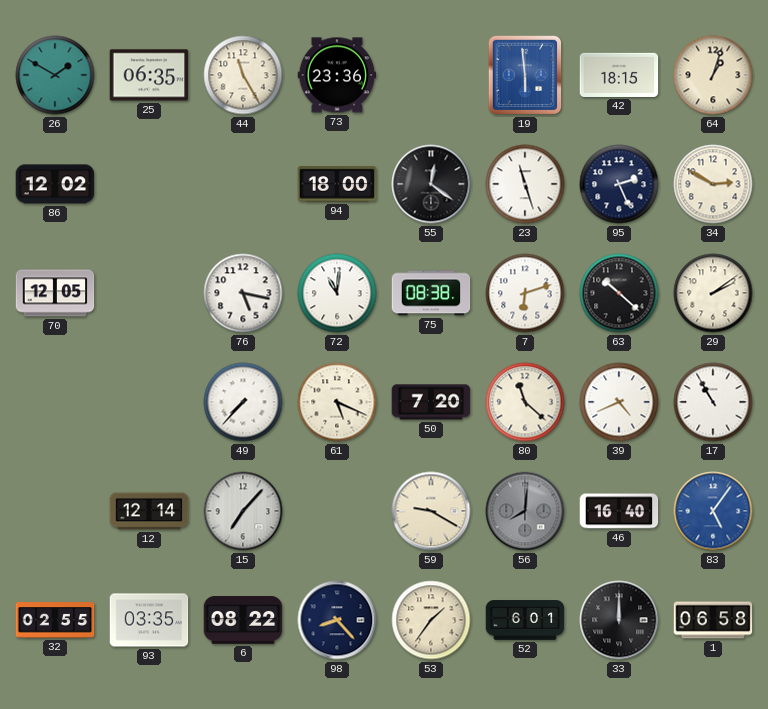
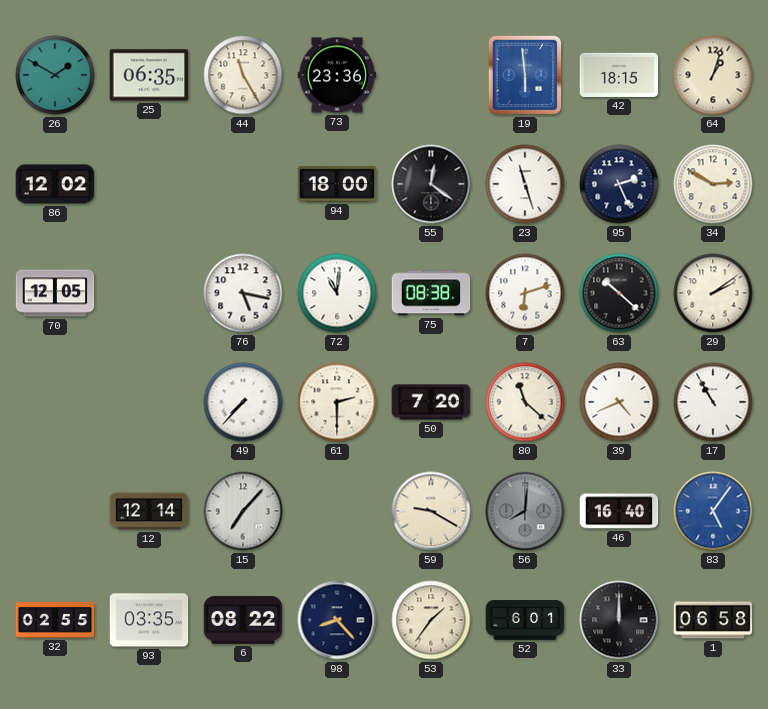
61: 5:19 -> 2:30
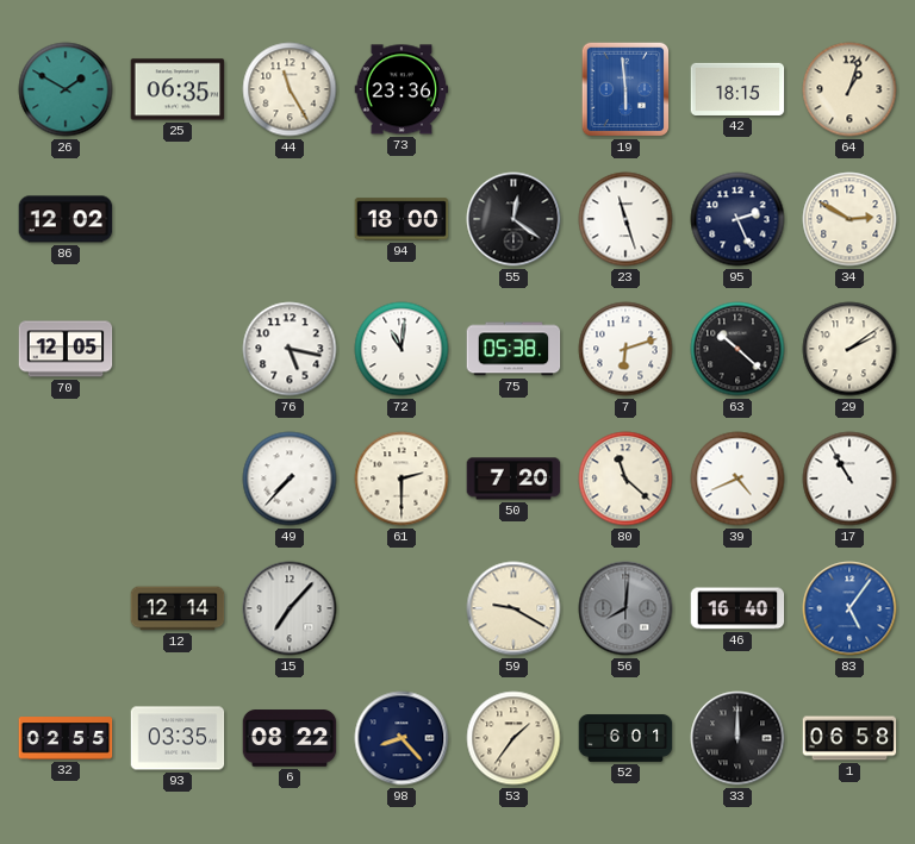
75: 08:38 -> 05:38
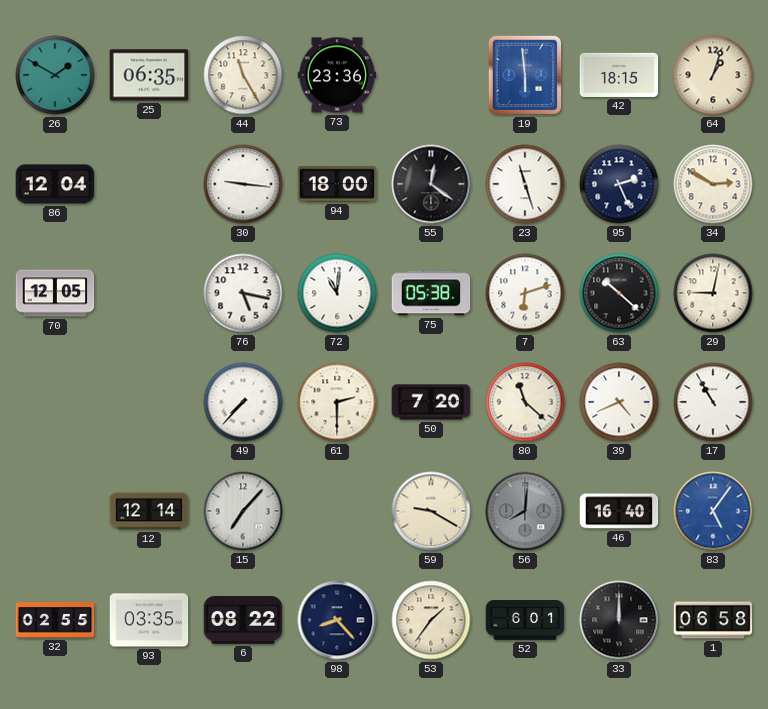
86: 12:02 -> 12:04
30: none -> 9:16
29: 2:09 -> 9:02
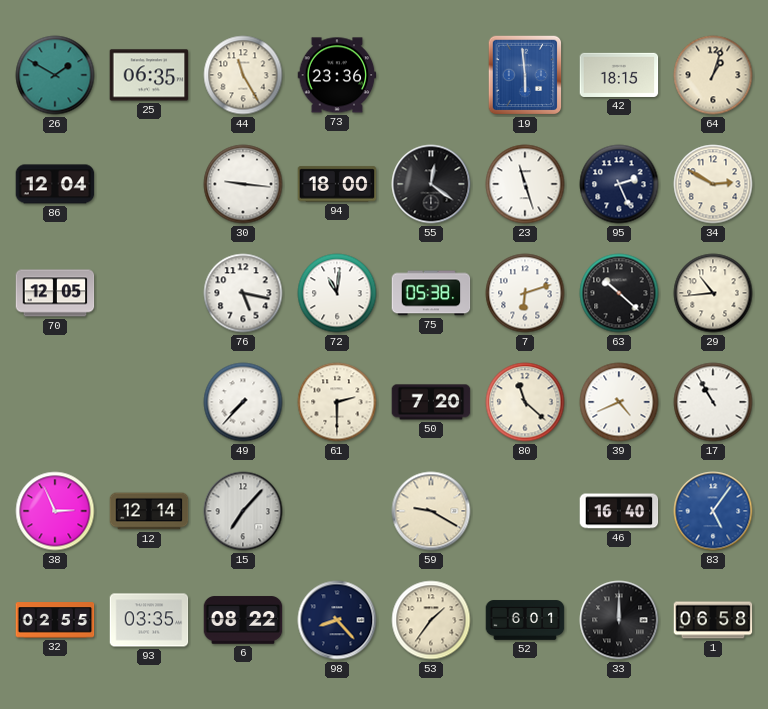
29: 9:02 -> 10:44
38: none -> 2:56
56: 8:01 -> none
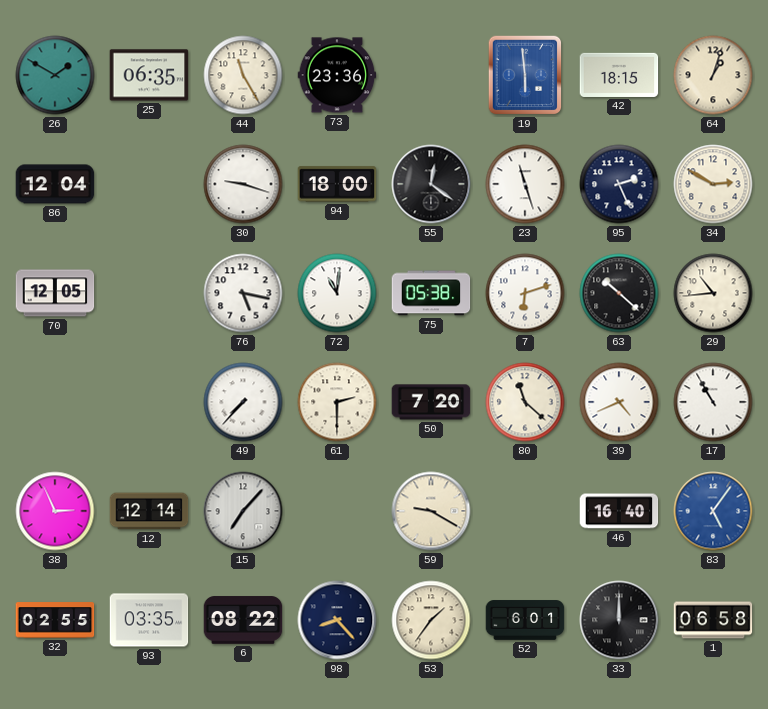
30: 9:16 -> 9:18
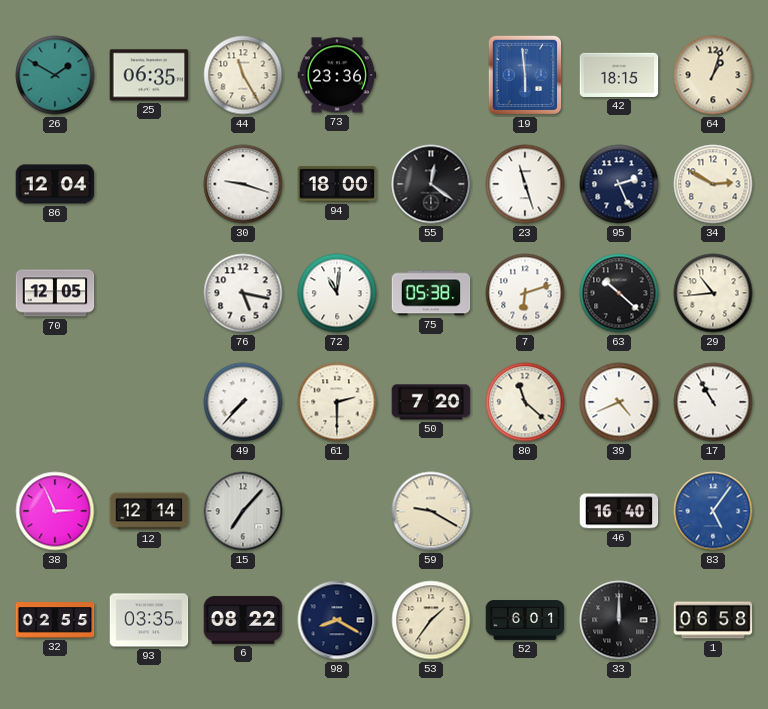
98: 8:23 -> 8:20
